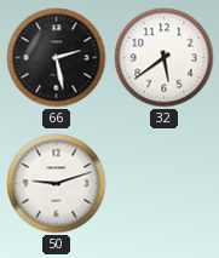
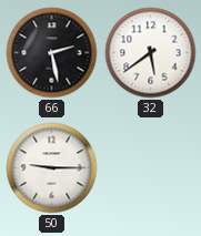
50: 9:12 -> 9:15
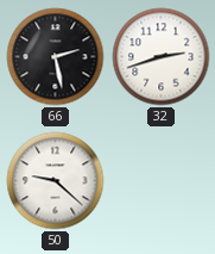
32: 5:39 -> 2:42
50: 9:15 -> 9:22
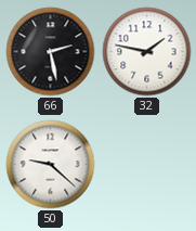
32: 2:42 -> 1:47
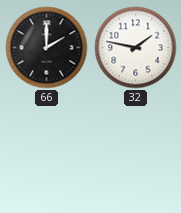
66: 2:28 -> 2:00
50: 9:22 -> none
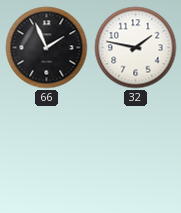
66: 2:00 -> 1:56
